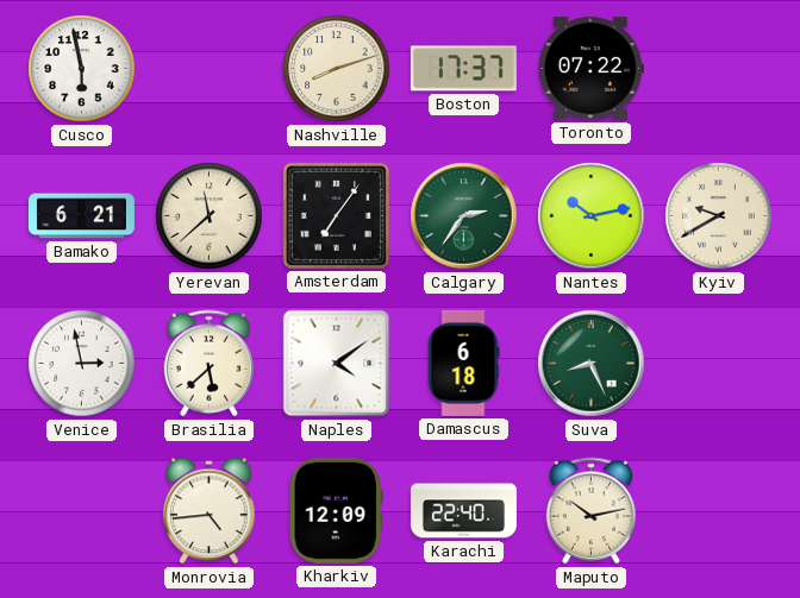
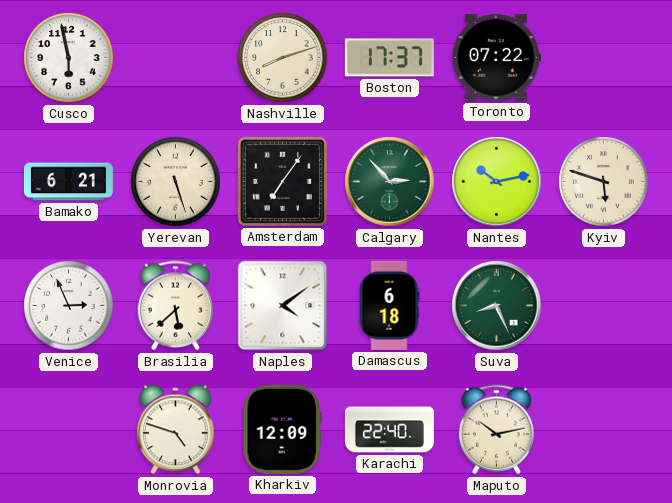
Yerevan: 11:38 -> 5:27
Calgary: 2:36 -> 2:53
Kyiv: 9:40 -> 5:48
Venice: 2:58 -> 2:56
Monrovia: 4:44 -> 4:48
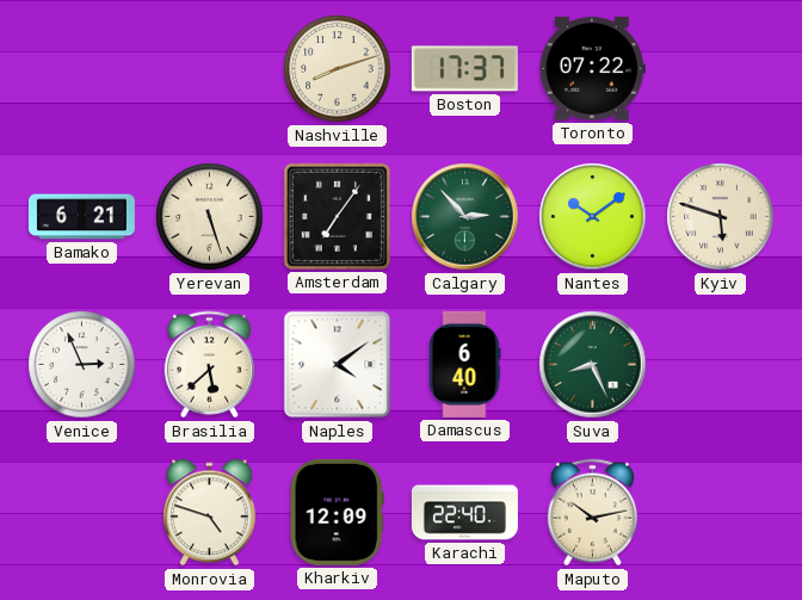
Cusco: 5:58 -> none
Nantes: 10:13 -> 10:09
Damascus: 6:18 -> 6:40
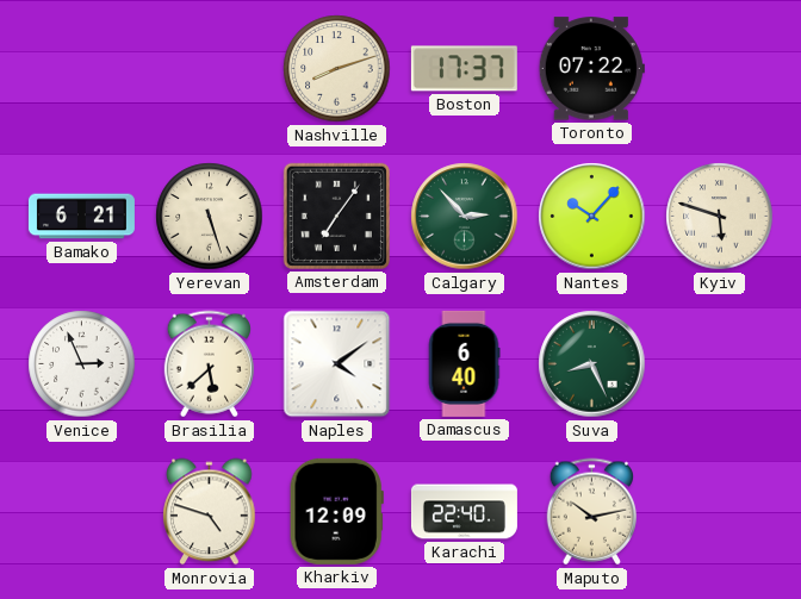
Nantes: 10:09 -> 10:07
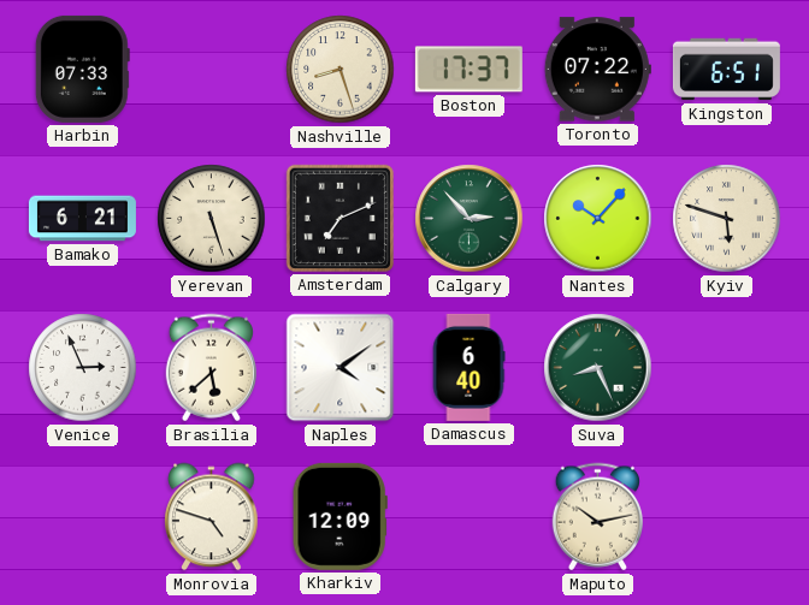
Harbin: none -> 07:33
Nashville: 8:12 -> 8:27
Kingston: none -> 6:51
Amsterdam: 7:06 -> 7:11
Karachi: 22:40 -> none
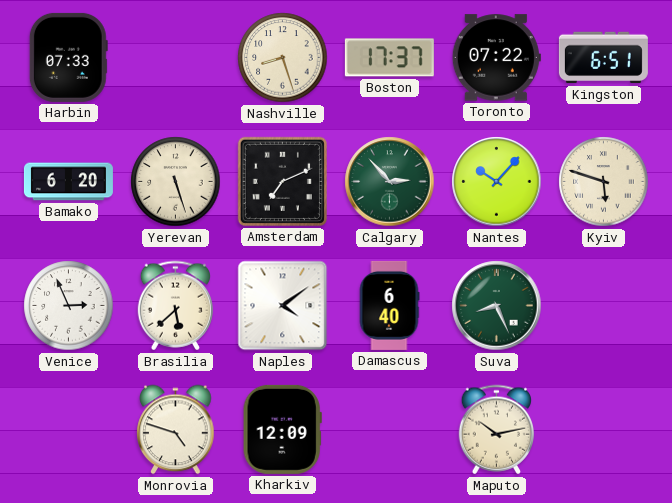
Bamako: 6:21 -> 6:20
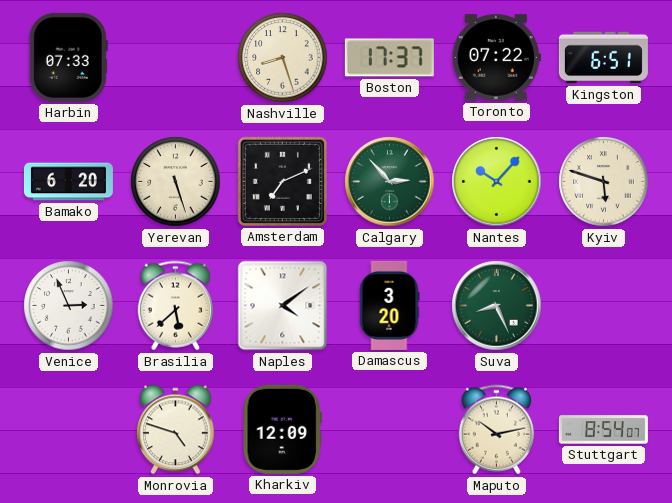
Damascus: 6:40 -> 3:20
Stuttgart: none -> 8:54
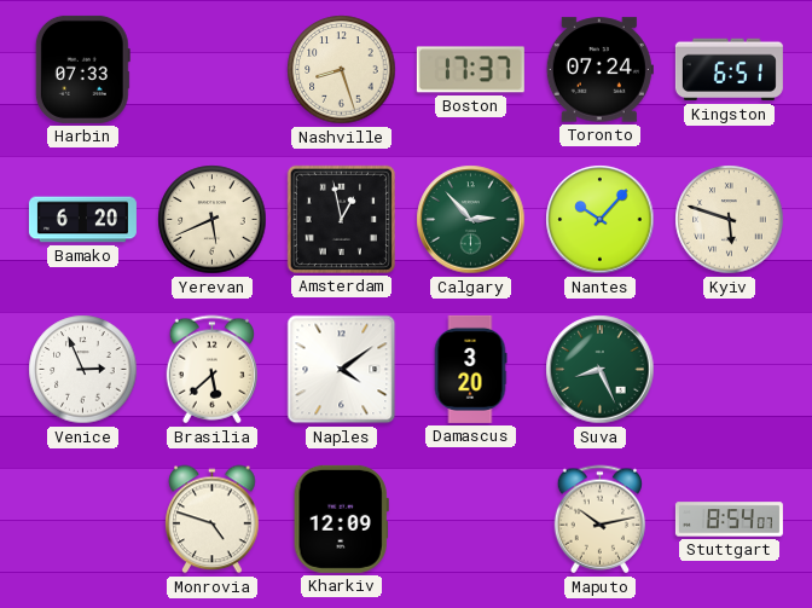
Toronto: 07:22 -> 07:24
Yerevan: 5:27 -> 5:41
Amsterdam: 7:11 -> 12:58
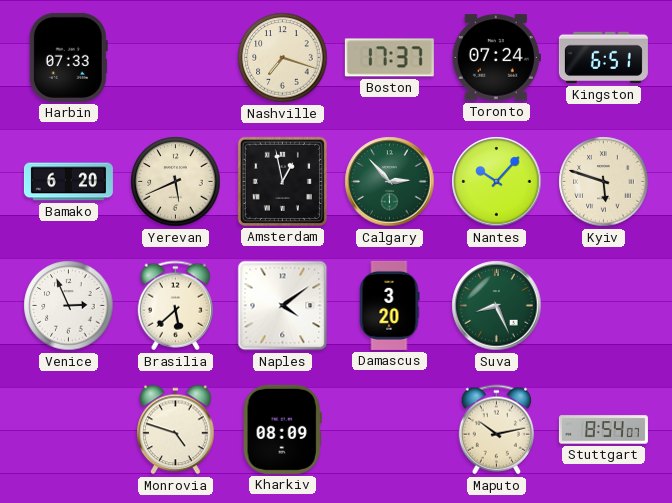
Nashville: 8:27 -> 7:18
Kharkiv: 12:09 -> 08:09
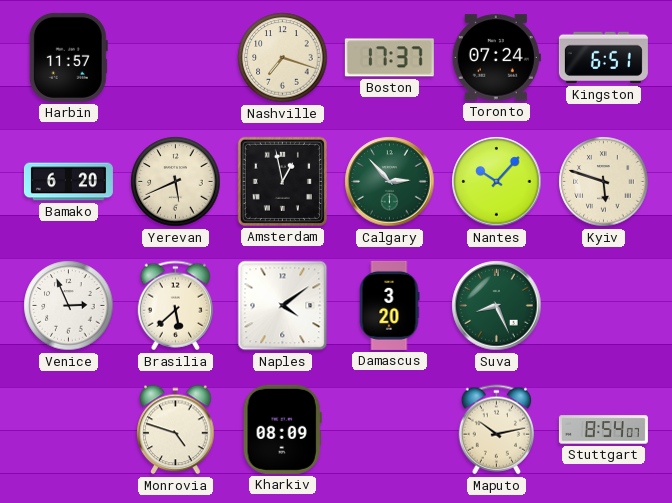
Harbin: 07:33 -> 11:57
